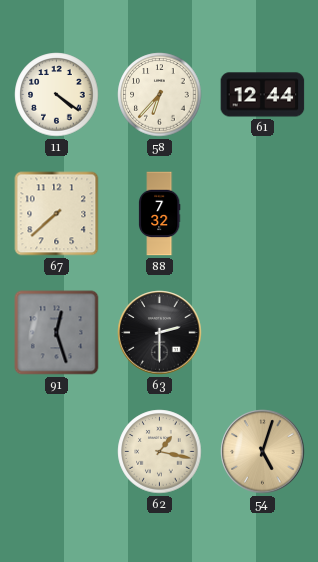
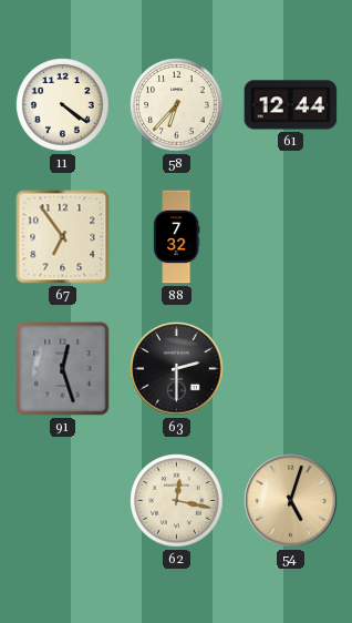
67: 7:38 -> 6:54
62: 1:17 -> 12:17
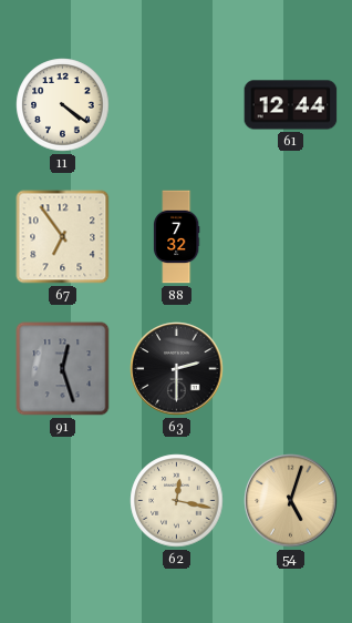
58: 6:37 -> none
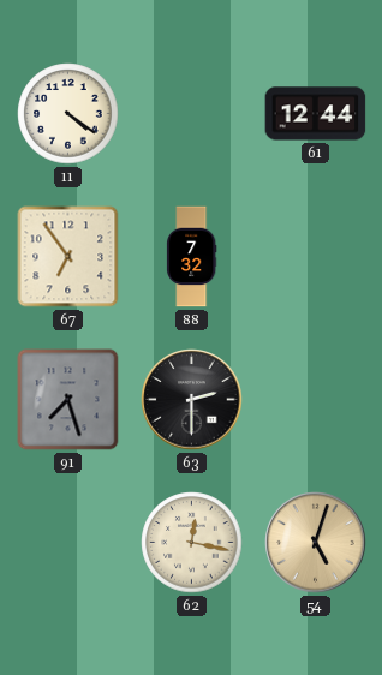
91: 12:27 -> 7:27
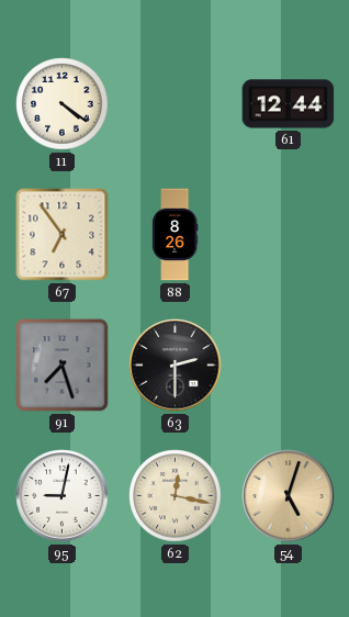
88: 7:32 -> 8:26
95: none -> 9:02
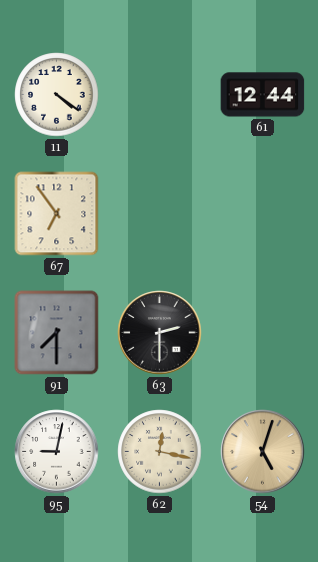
88: 8:26 -> none
91: 7:27 -> 7:30
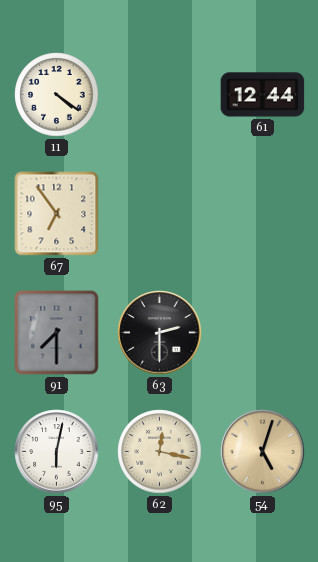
95: 9:02 -> 6:02
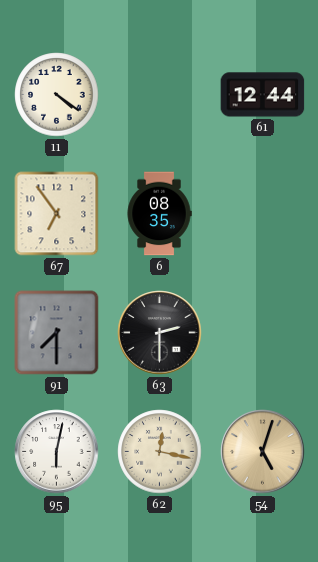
6: none -> 08:35
